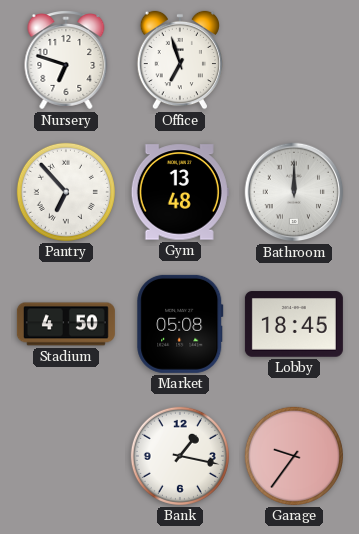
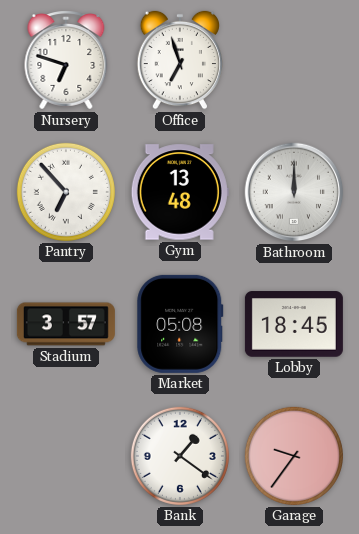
Stadium: 4:50 -> 3:57
Bank: 1:17 -> 1:21
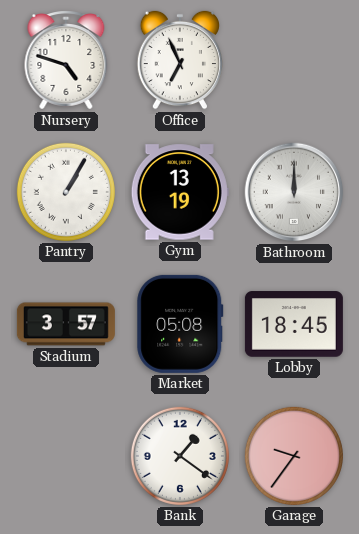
Nursery: 6:48 -> 4:48
Office: 6:57 -> 6:56
Pantry: 6:53 -> 1:05
Gym: 13:48 -> 13:19
